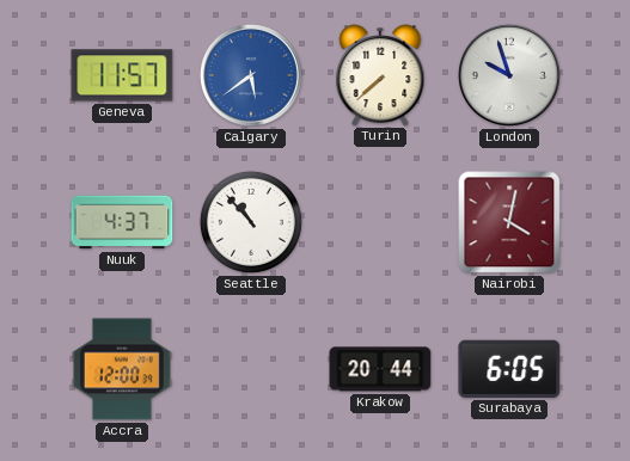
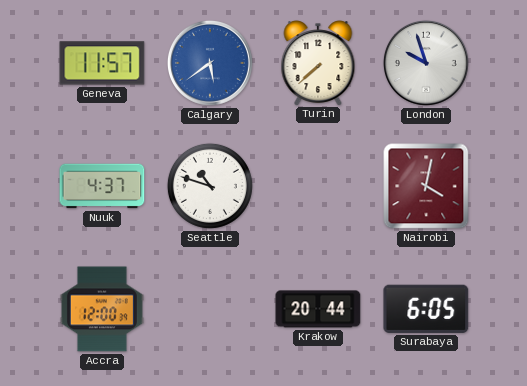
Seattle: 10:53 -> 10:48
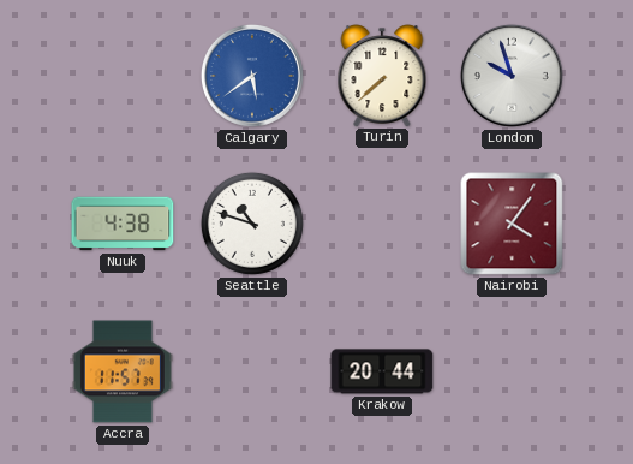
Geneva: 11:57 -> none
Nuuk: 4:37 -> 4:38
Nairobi: 4:02 -> 4:06
Accra: 12:00 -> 11:57
Surabaya: 6:05 -> none
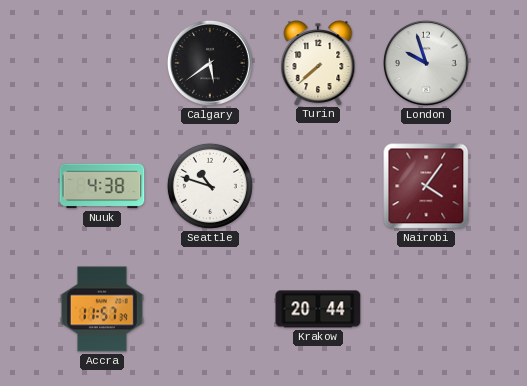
Calgary dial: blue -> black
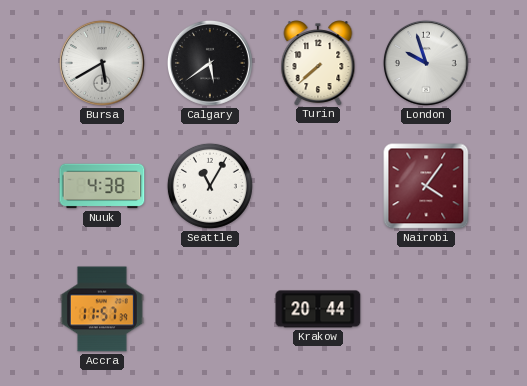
Bursa: none -> 5:40
Seattle: 10:48 -> 11:05
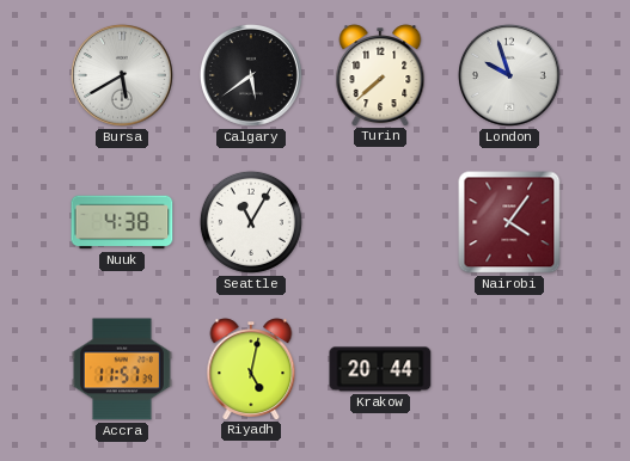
Riyadh: none -> 5:02
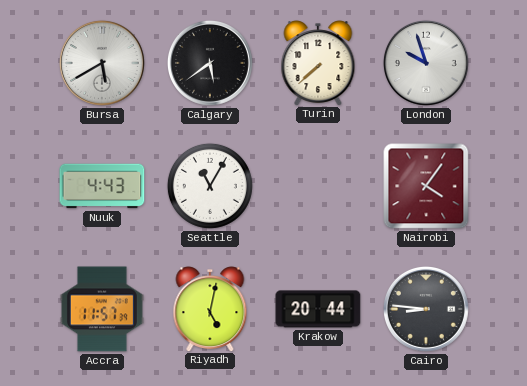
Nuuk: 4:38 -> 4:43
Cairo: none -> 8:46
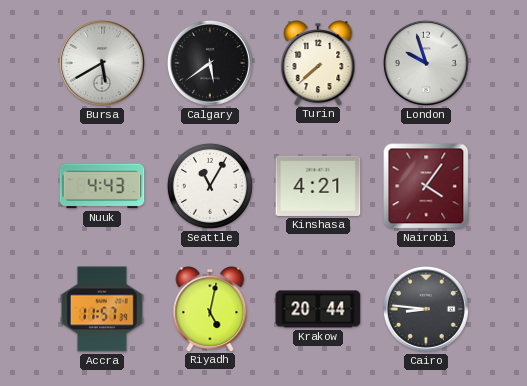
Kinshasa: none -> 4:21
